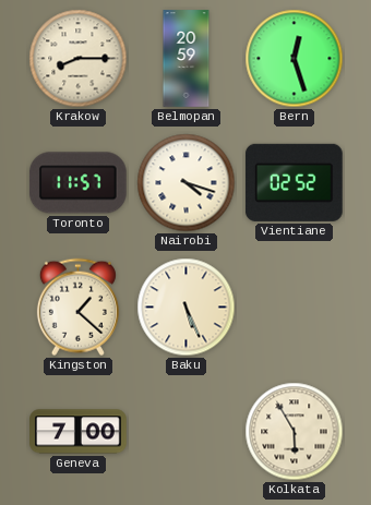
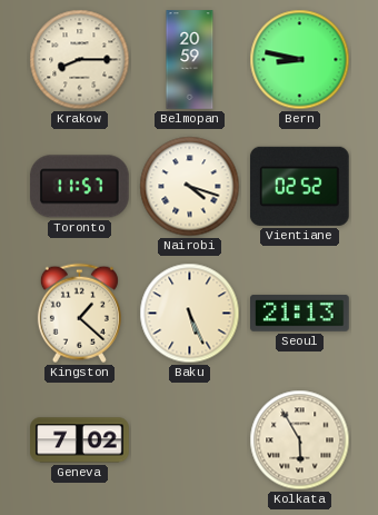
Bern: 12:27 -> 8:47
Seoul: none -> 21:13
Geneva: 7:00 -> 7:02
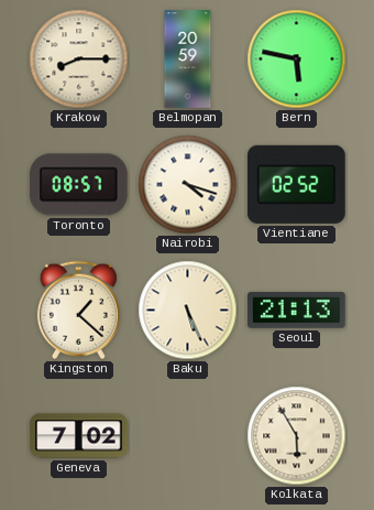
Bern: 8:47 -> 5:47
Toronto: 11:57 -> 08:57
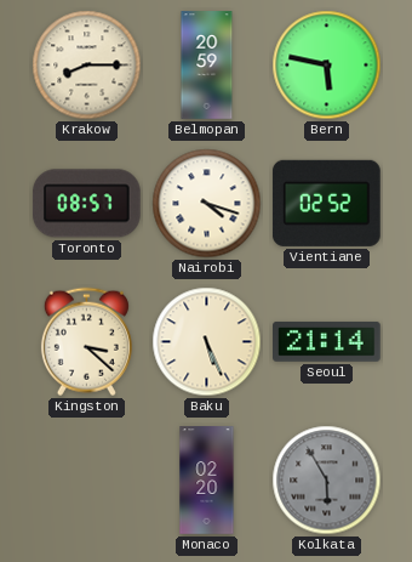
Kingston: 1:22 -> 3:22
Seoul: 21:13 -> 21:14
Geneva: 7:02 -> none
Monaco: none -> 02:20
Kolkata dial: cream -> grey
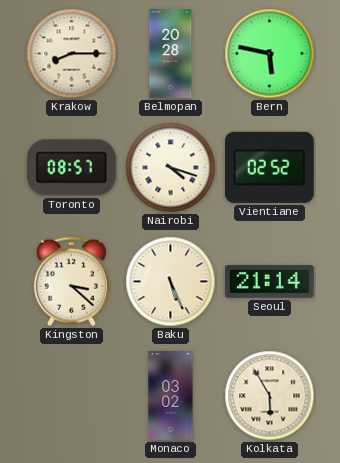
Belmopan: 20:59 -> 20:28
Monaco: 02:20 -> 03:02
Kolkata dial: grey -> cream
